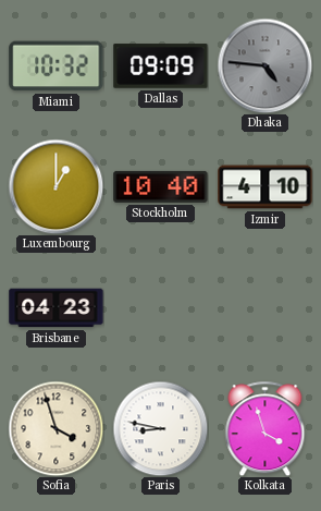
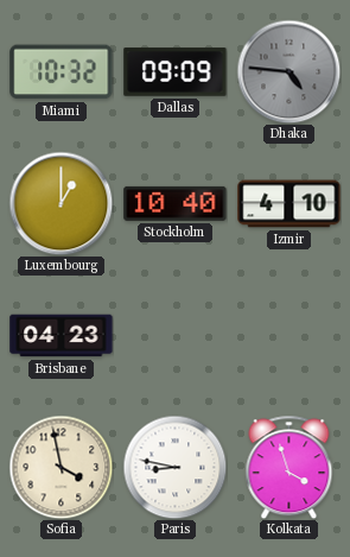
Sofia: 3:57 -> 3:58
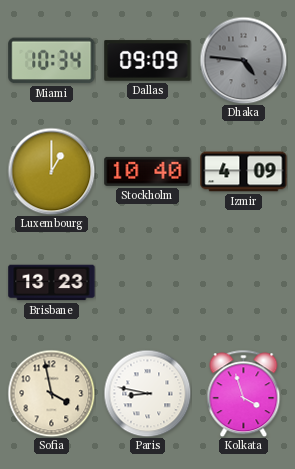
Miami: 10:32 -> 10:34
Izmir: 4:10 -> 4:09
Brisbane: 04:23 -> 13:23
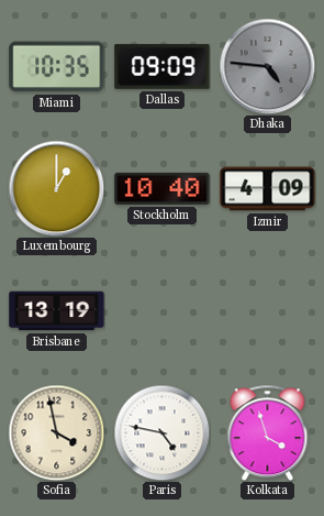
Miami: 10:34 -> 10:35
Brisbane: 13:23 -> 13:19
Paris: 8:47 -> 4:47
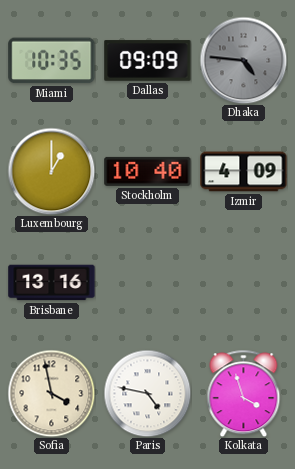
Brisbane: 13:19 -> 13:16
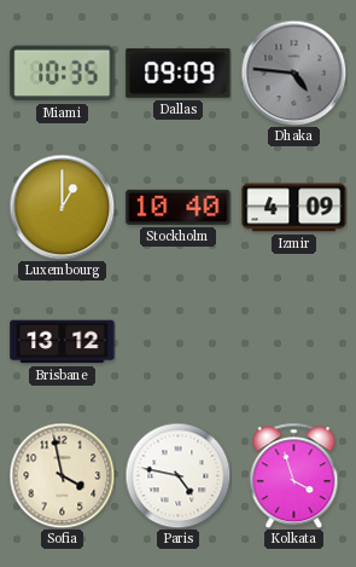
Brisbane: 13:16 -> 13:12
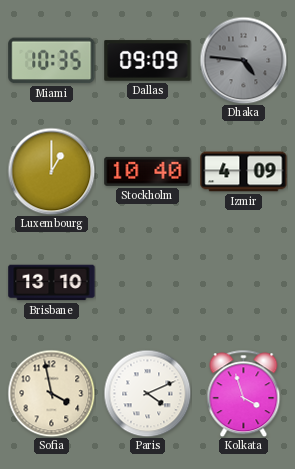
Brisbane: 13:12 -> 13:10
Paris: 4:47 -> 4:11
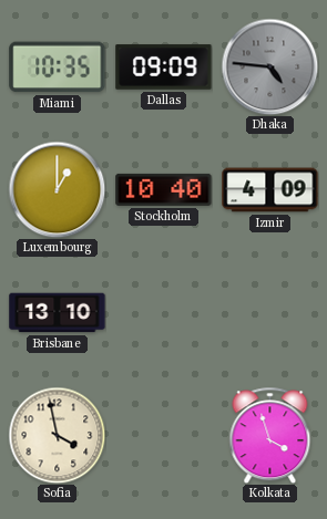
Paris: 4:11 -> none
